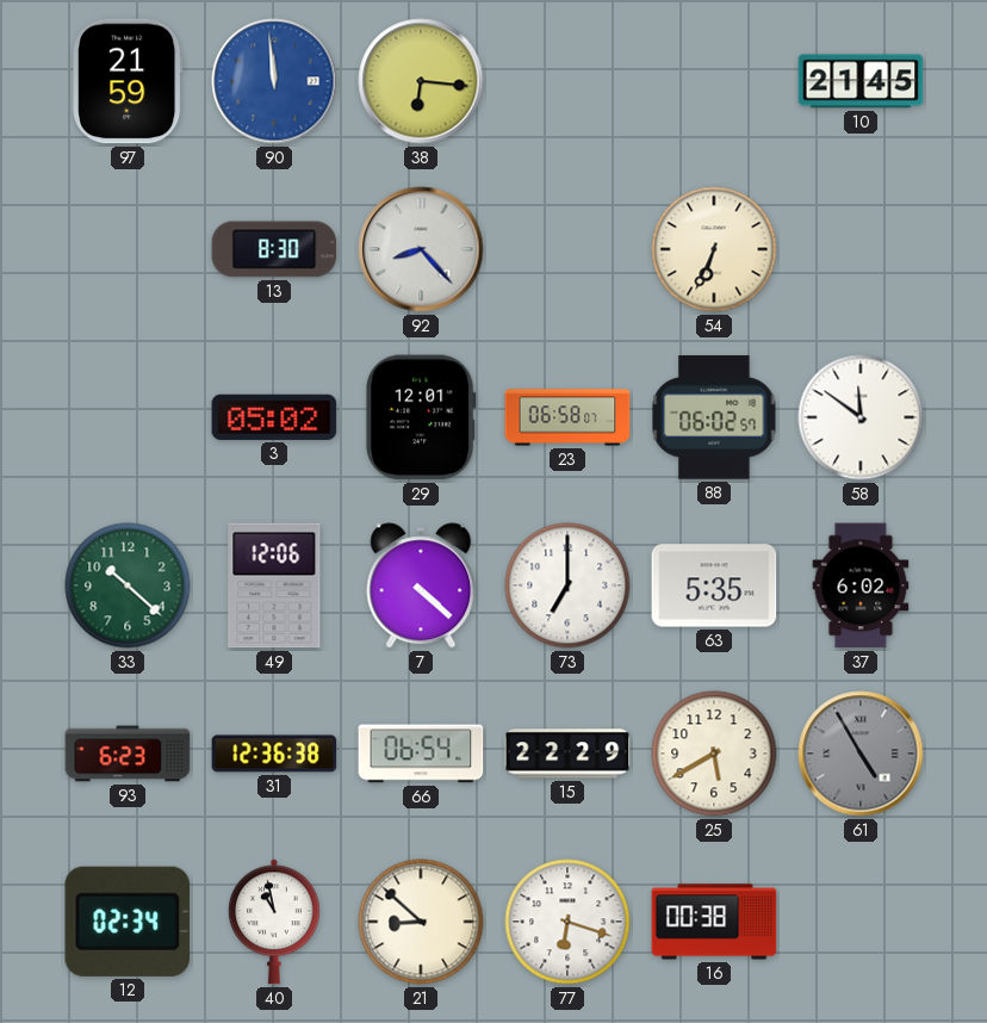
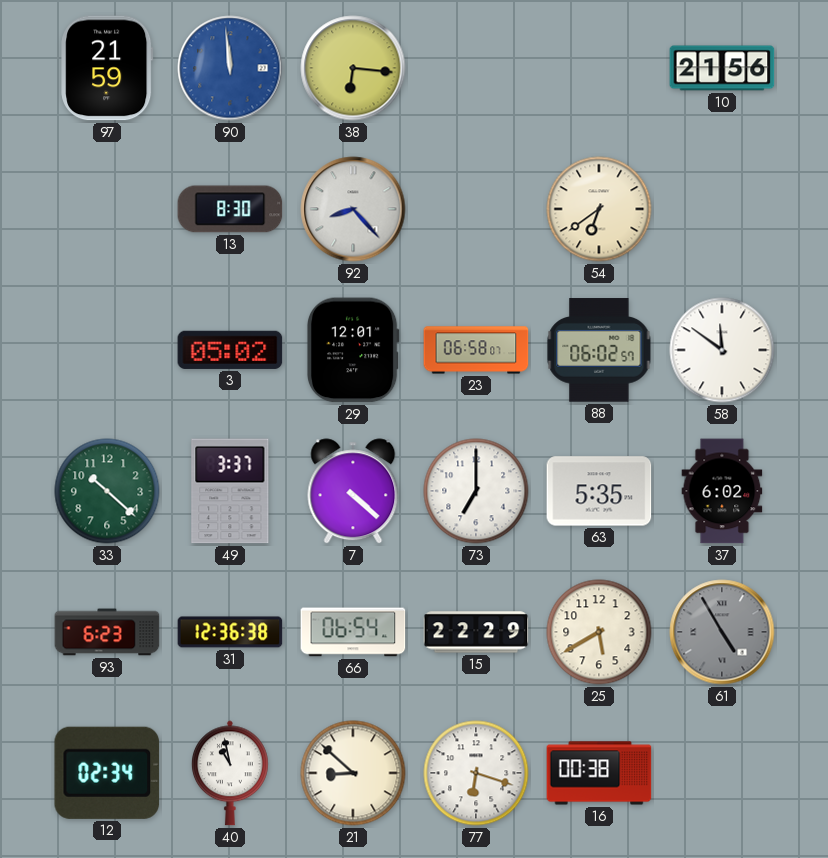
10: 21:45 -> 21:56
54: 6:34 -> 6:39
49: 12:06 -> 3:37
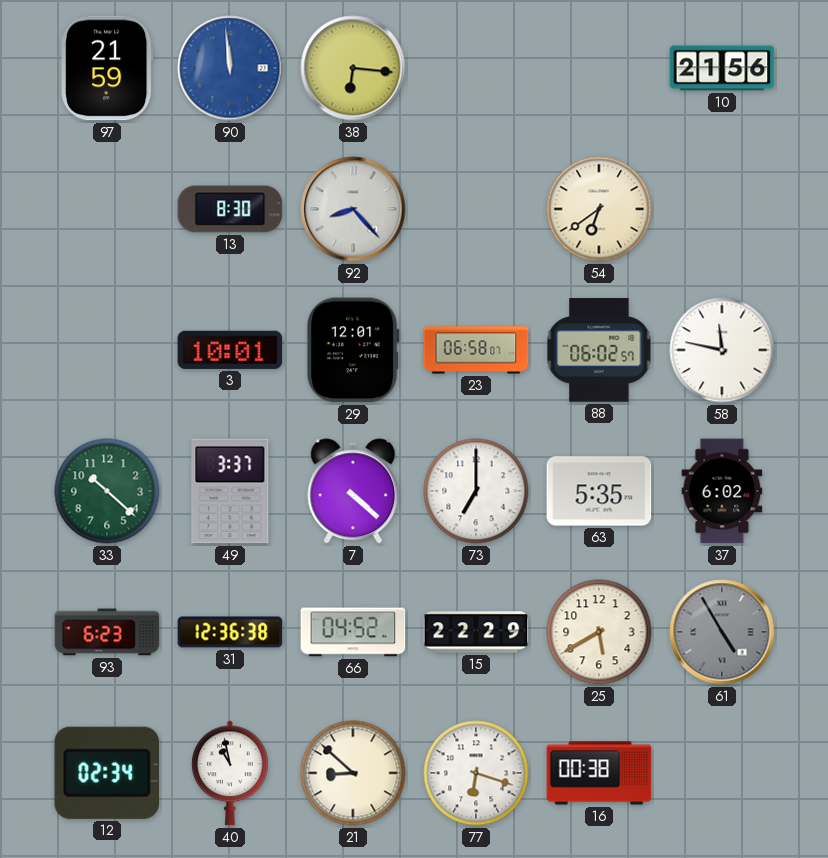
3: 05:02 -> 10:01
58: 11:51 -> 11:47
66: 06:54 -> 04:52
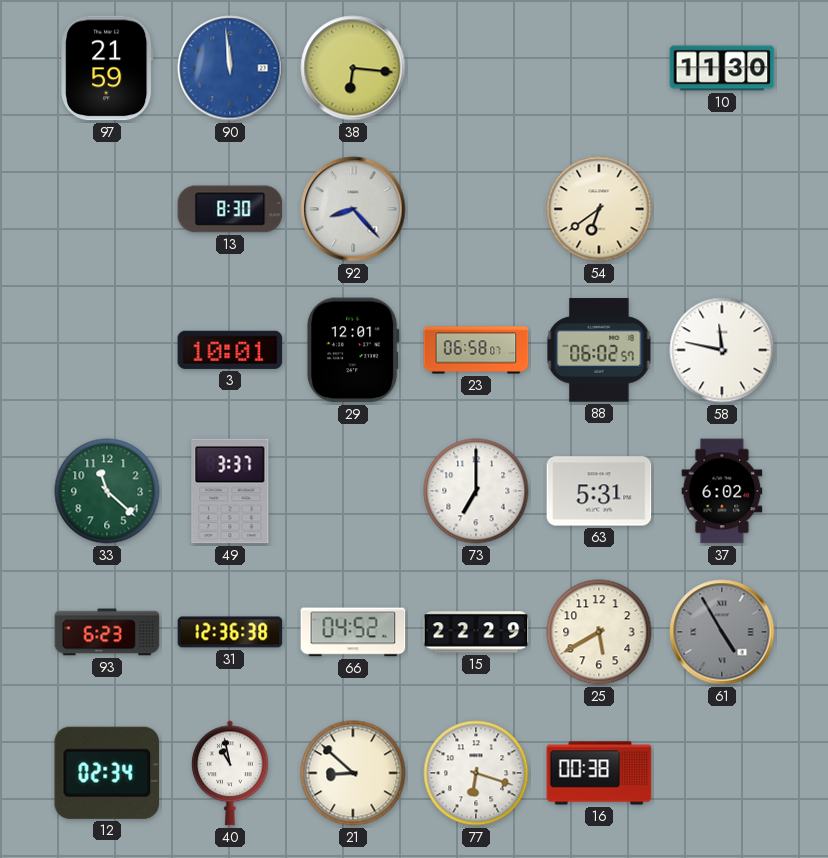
10: 21:56 -> 11:30
33: 10:22 -> 11:22
7: 4:22 -> none
63: 5:35 -> 5:31
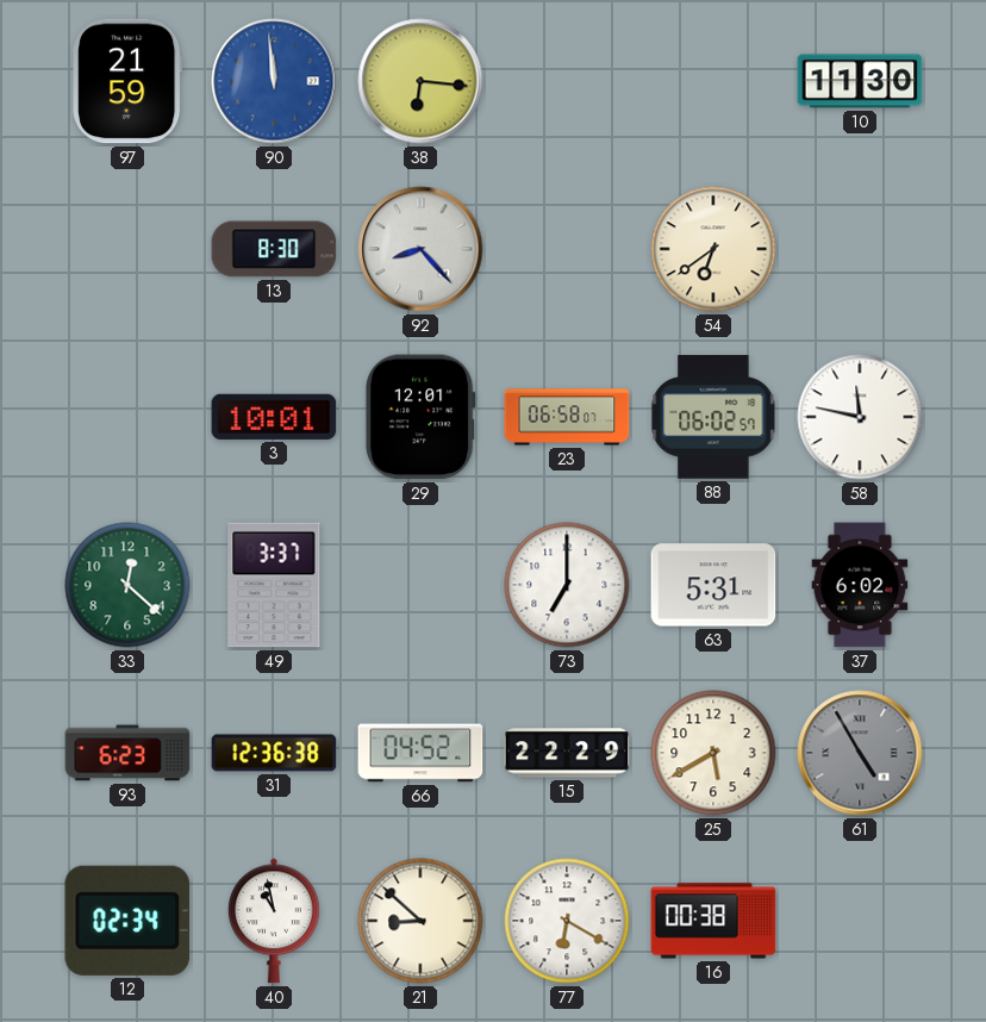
33: 11:22 -> 12:22
77: 6:18 -> 6:20
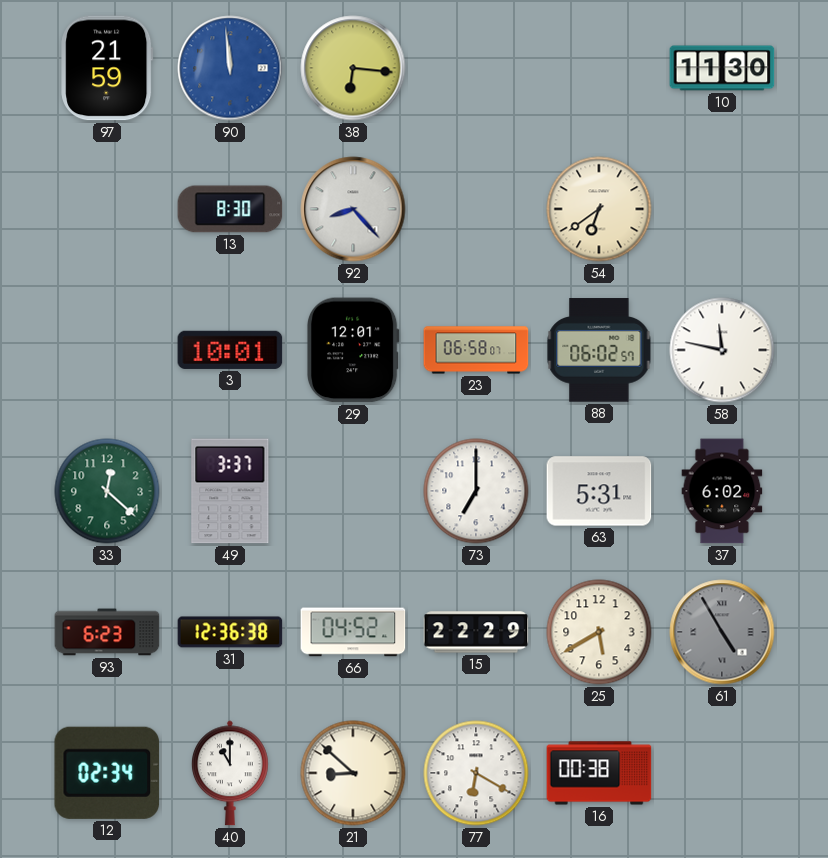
40: 10:58 -> 11:00
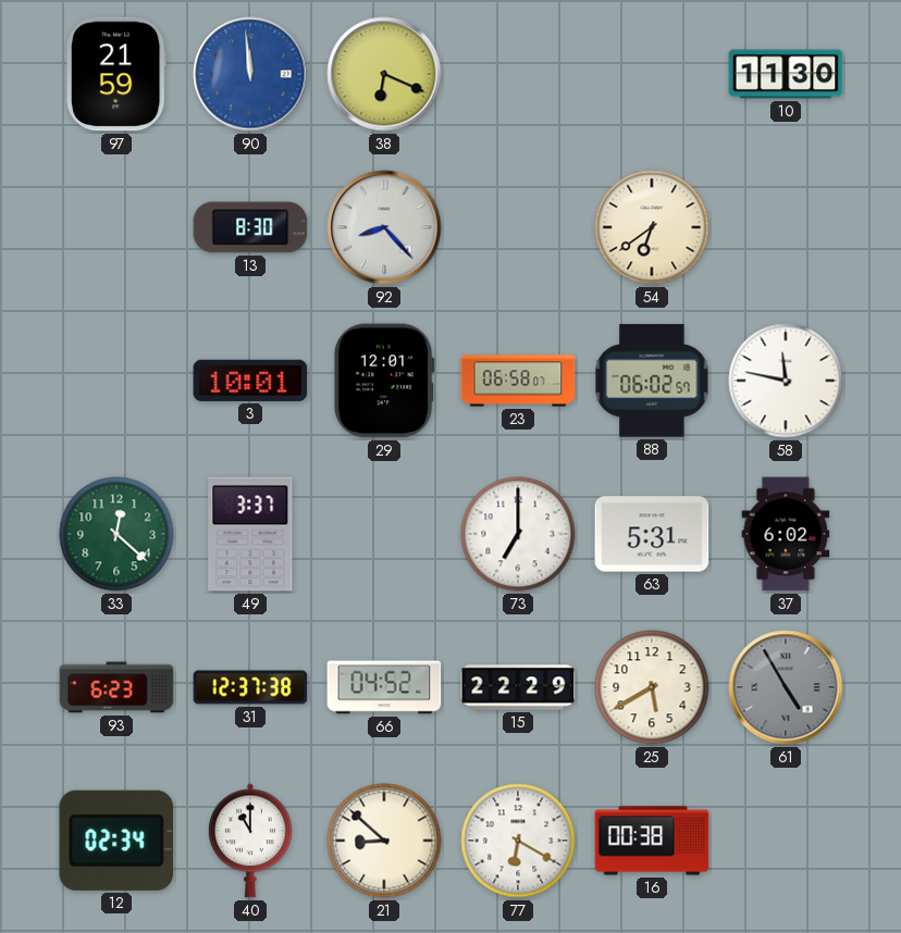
38: 6:16 -> 6:19
31: 12:36 -> 12:37
